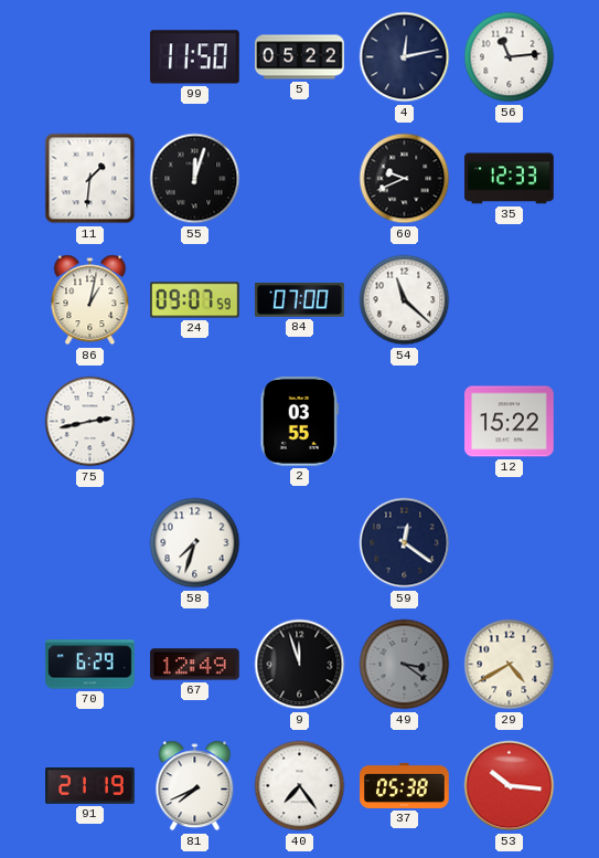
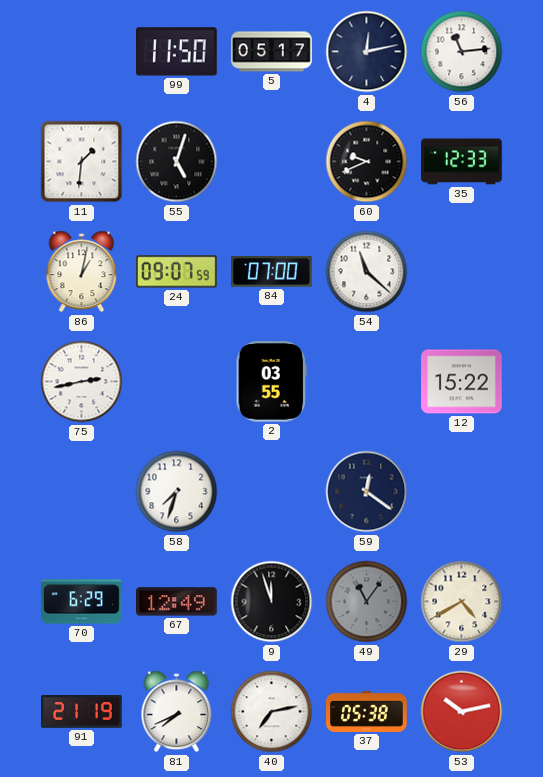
5: 05:22 -> 05:17
55: 12:03 -> 5:03
49: 3:21 -> 11:06
40: 7:24 -> 7:13
53: 10:16 -> 10:13
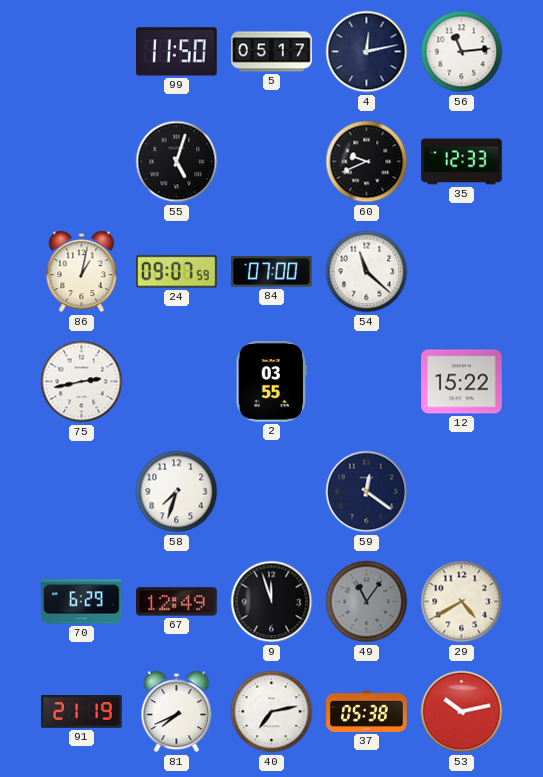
11: 1:31 -> none
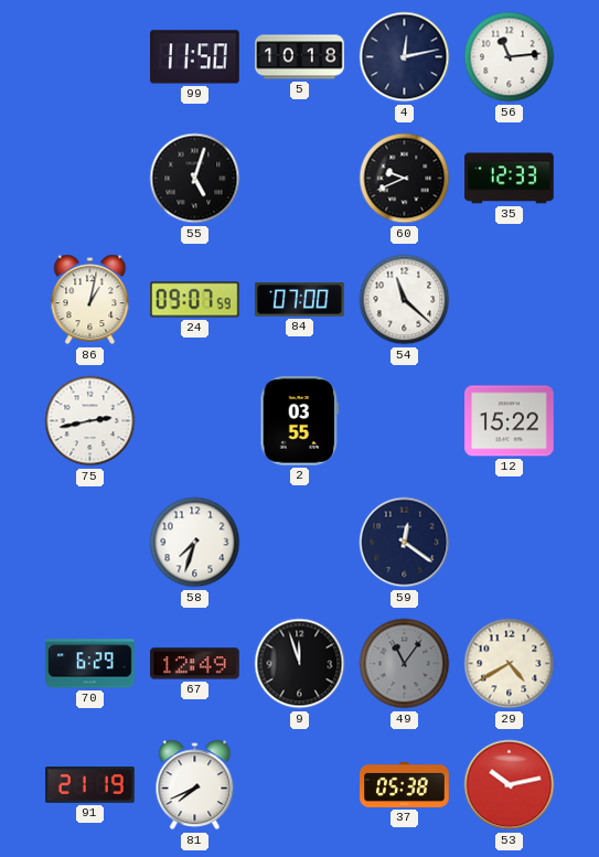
5: 05:17 -> 10:18
40: 7:13 -> none
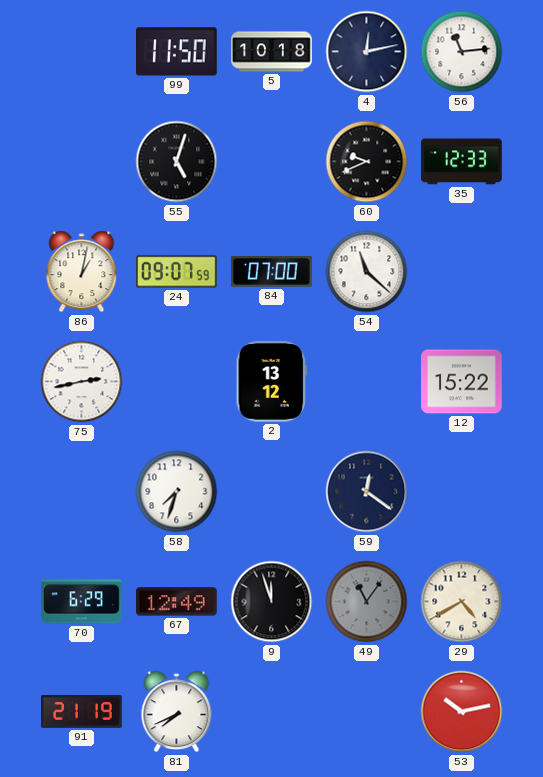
2: 03:55 -> 13:12
37: 05:38 -> none
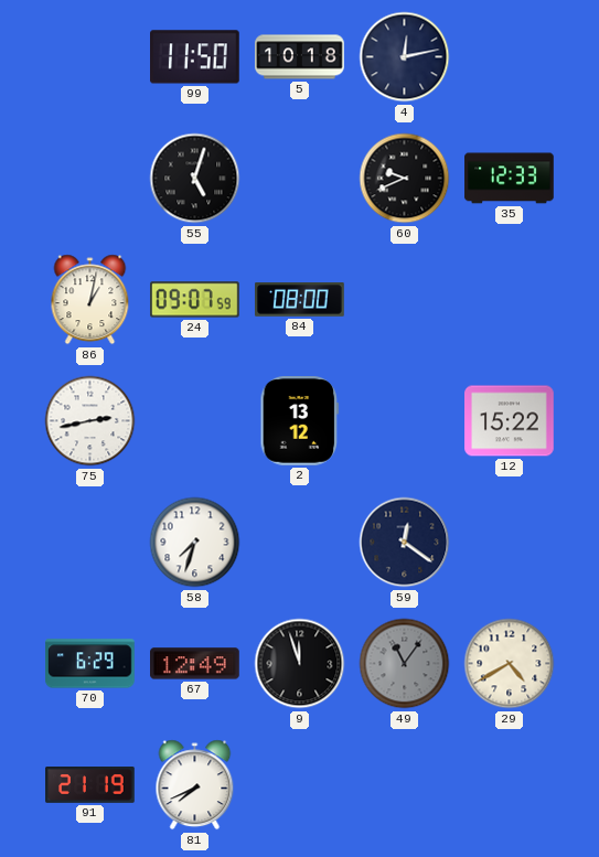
56: 11:14 -> none
84: 07:00 -> 08:00
54: 11:22 -> none
53: 10:13 -> none
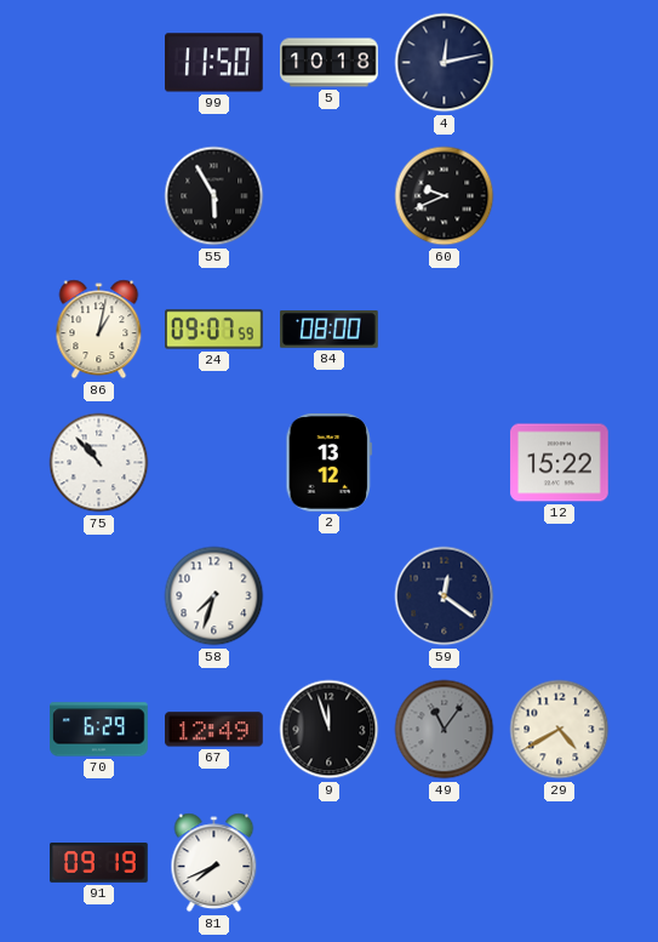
55: 5:03 -> 5:55
35: 12:33 -> none
75: 2:43 -> 10:53
91: 21:19 -> 09:19
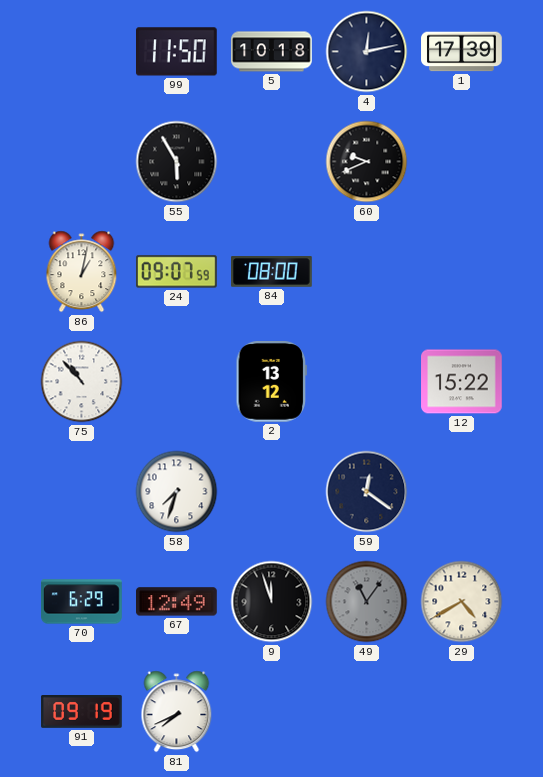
1: none -> 17:39
